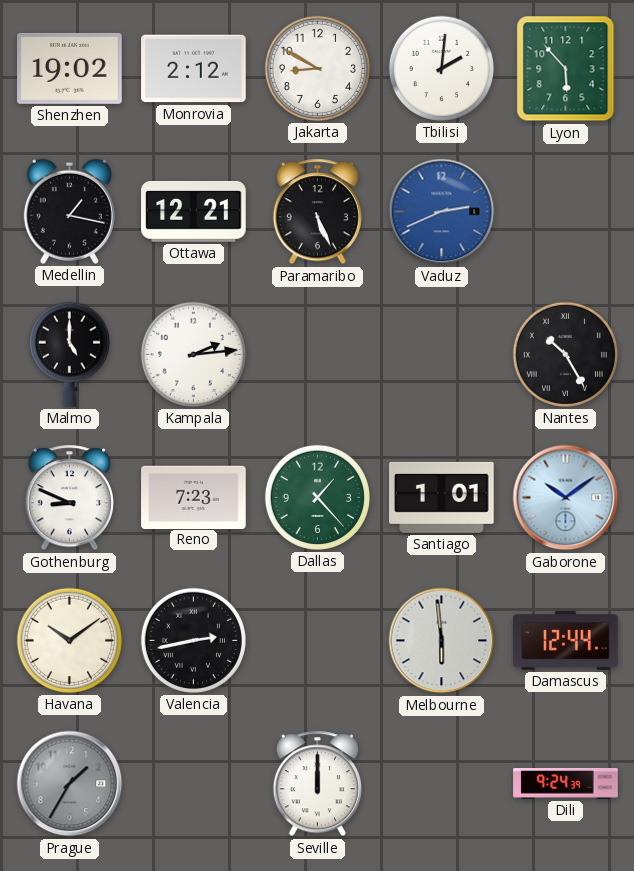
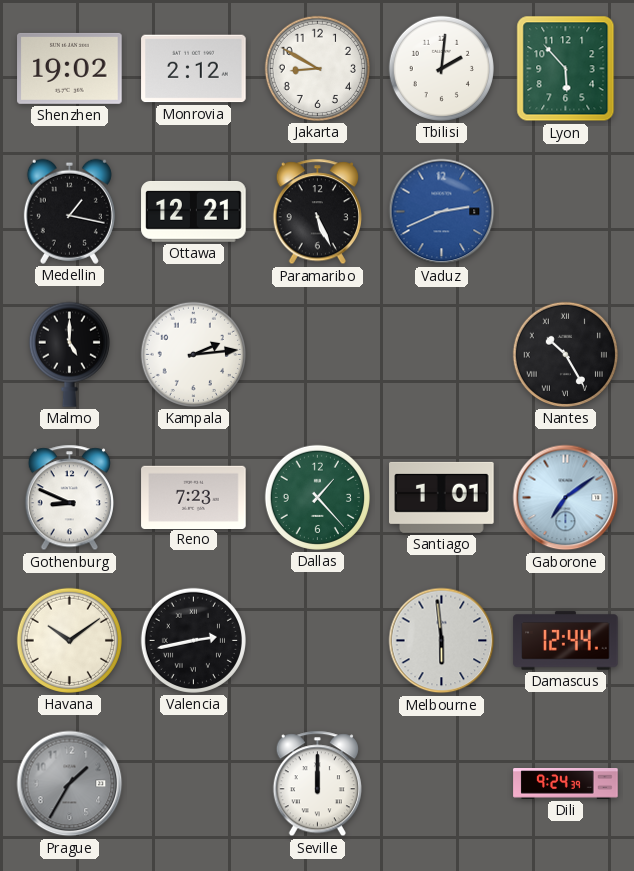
Gaborone: 10:09 -> 7:09
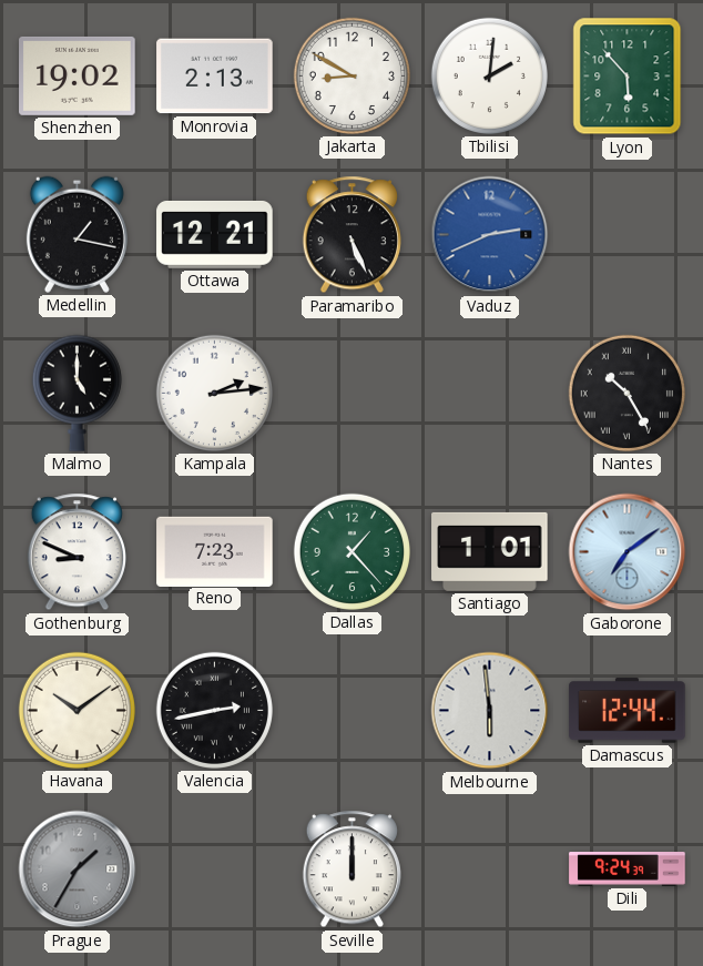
Monrovia: 2:12 -> 2:13
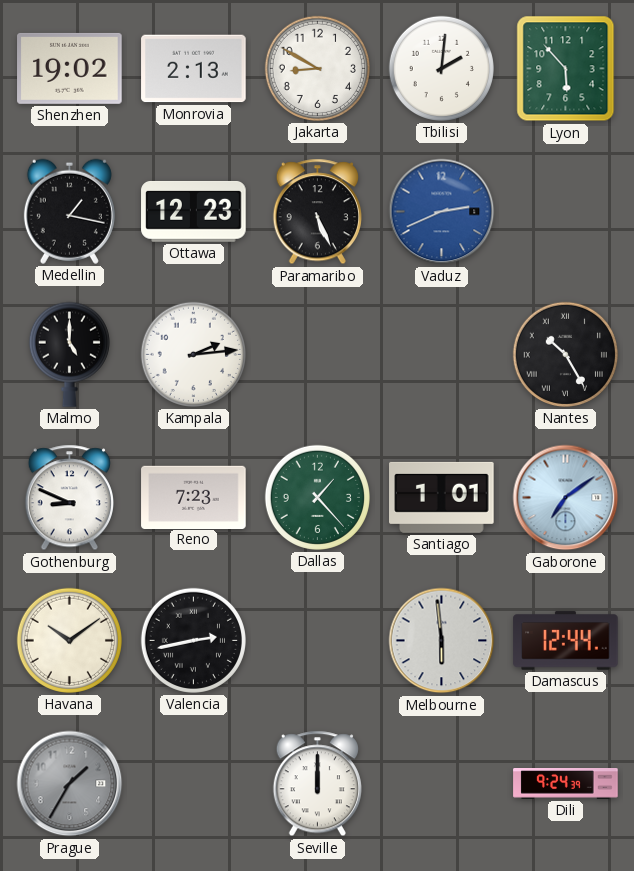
Ottawa: 12:21 -> 12:23
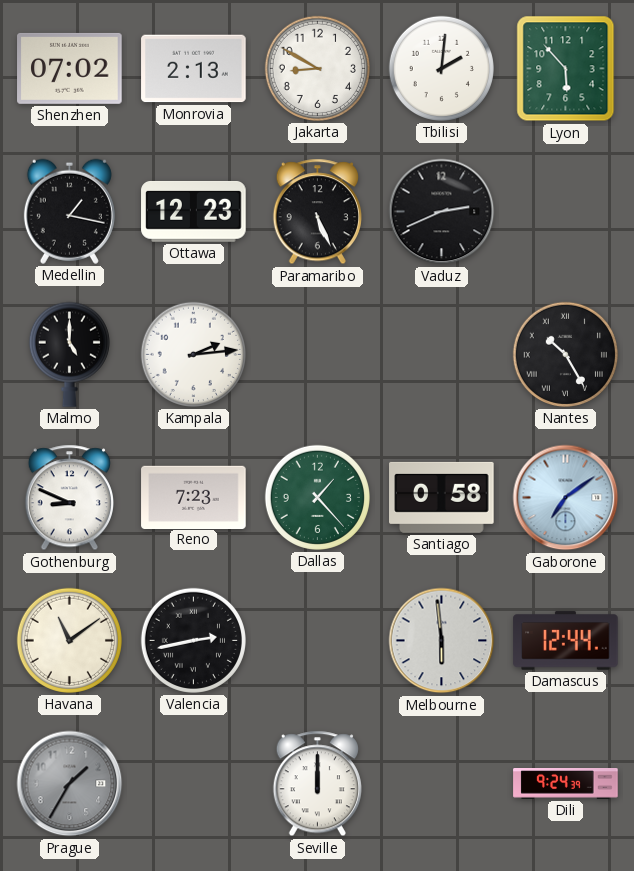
Shenzhen: 19:02 -> 07:02
Vaduz dial: blue -> black
Santiago: 1:01 -> 0:58
Havana: 10:09 -> 11:09
